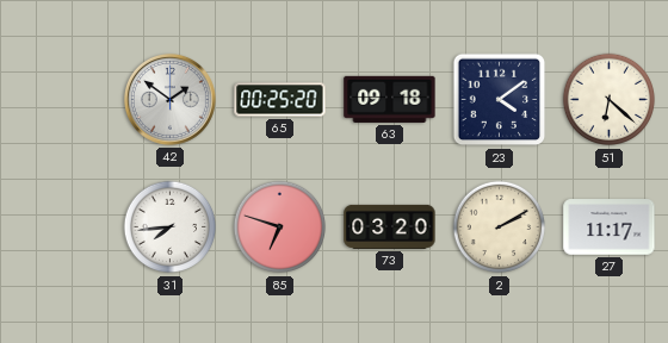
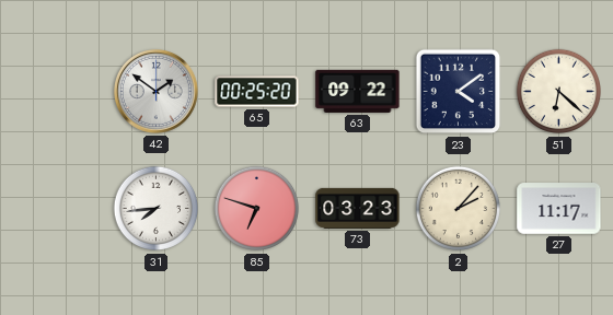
63: 09:18 -> 09:22
73: 03:20 -> 03:23
2: 2:10 -> 2:07
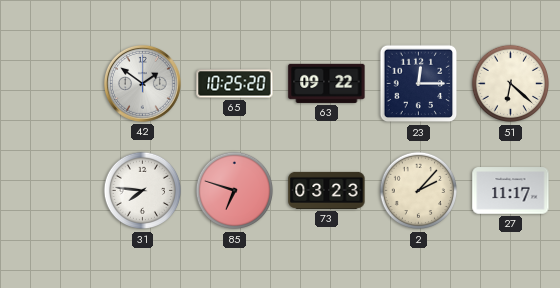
65: 00:25 -> 10:25
23: 4:09 -> 12:15
31: 7:44 -> 7:46
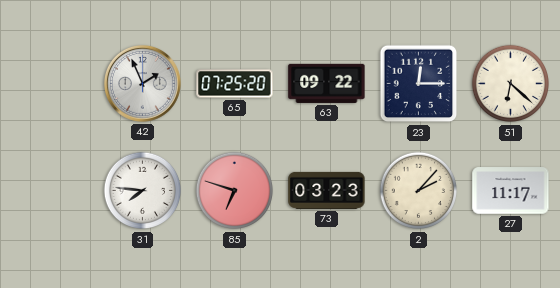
42: 1:51 -> 1:56
65: 10:25 -> 07:25
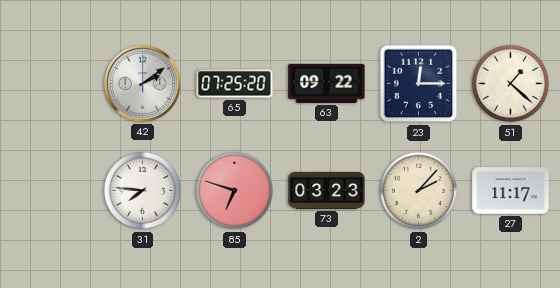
42: 1:56 -> 2:09
51: 6:22 -> 1:22
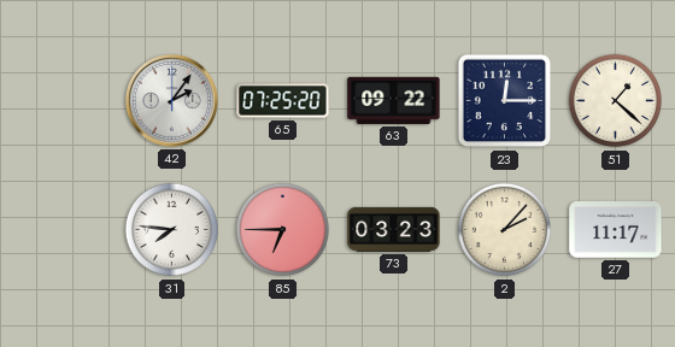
42: 2:09 -> 2:06
85: 6:48 -> 6:45
